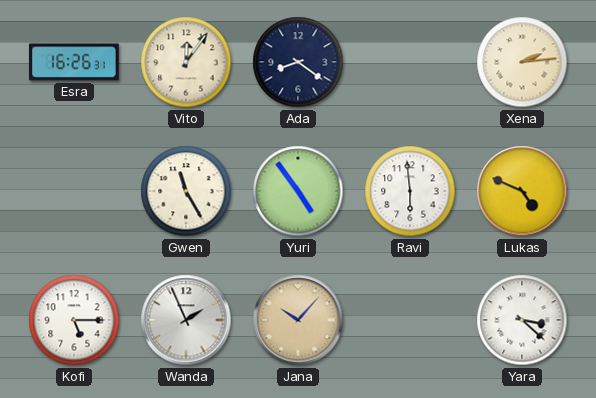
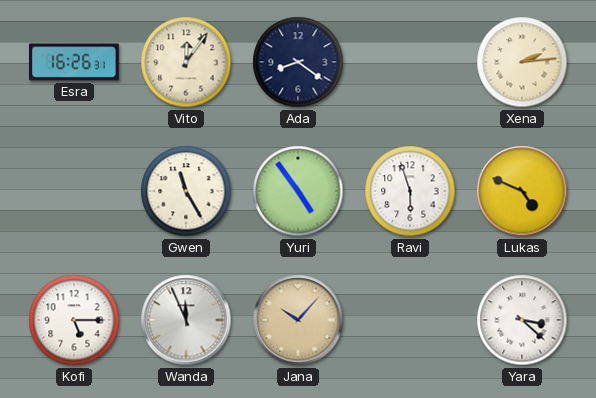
Ravi: 5:59 -> 5:57
Wanda: 1:56 -> 11:56
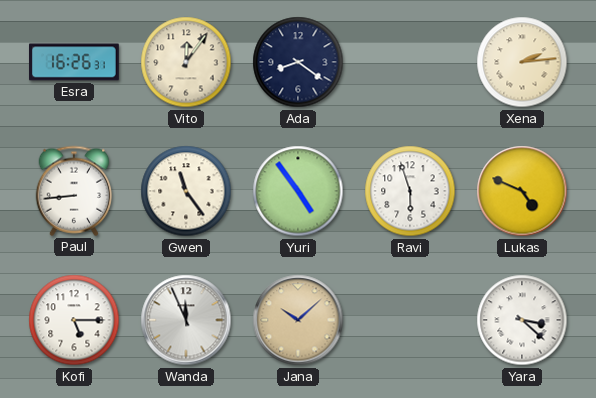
Paul: none -> 8:44
Gwen: 11:25 -> 11:24
Jana: 10:07 -> 10:08
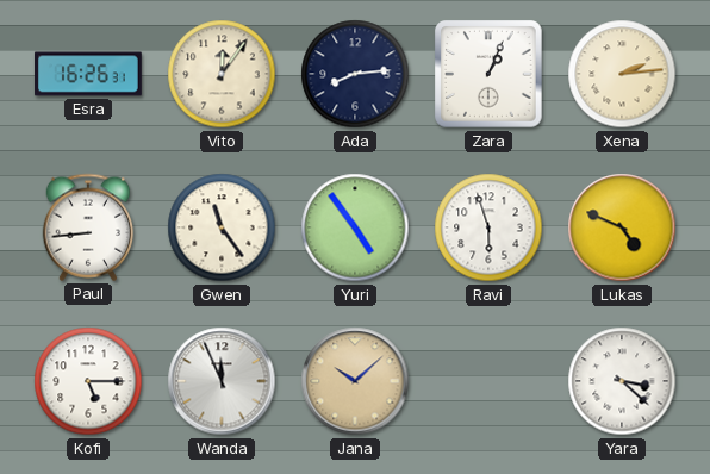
Ada: 8:21 -> 8:14
Zara: none -> 1:04
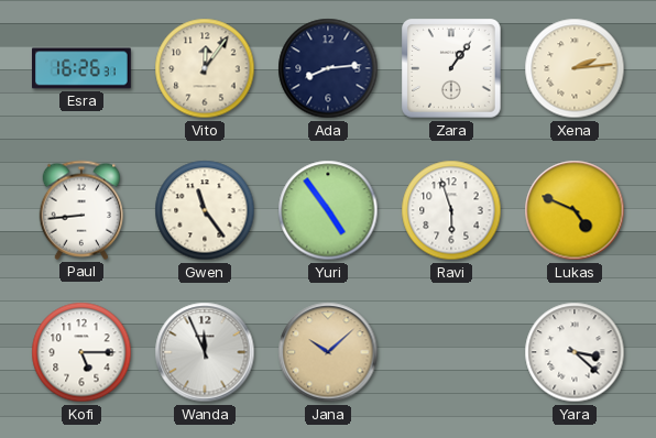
Zara: 1:04 -> 1:06
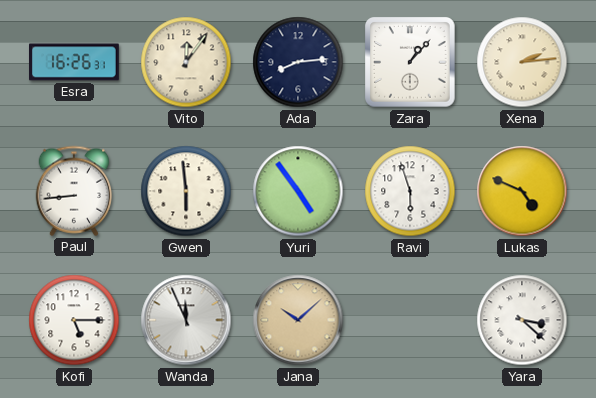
Zara: 1:06 -> 1:07
Gwen: 11:24 -> 5:59
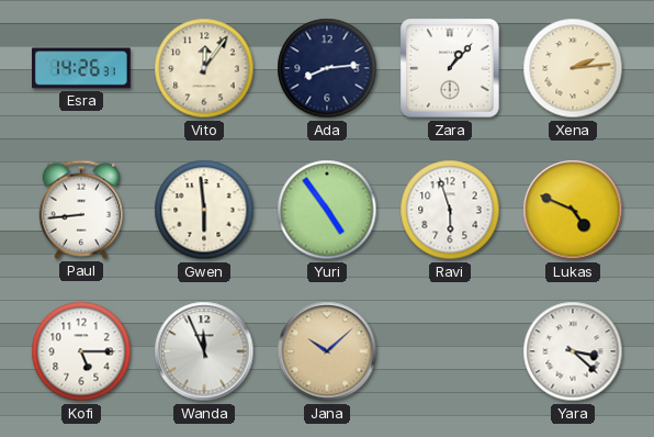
Esra: 16:26 -> 14:26
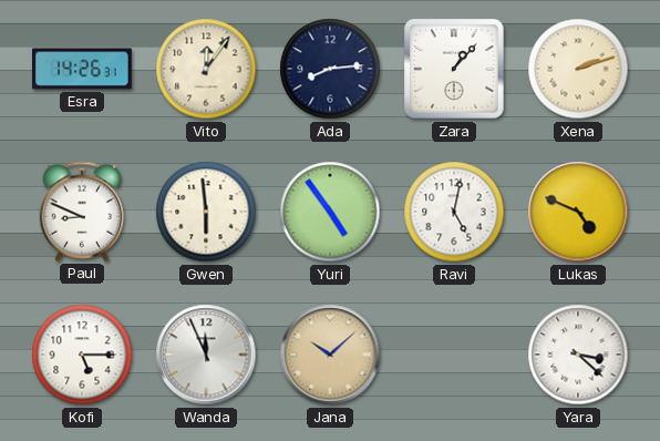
Xena: 2:14 -> 2:12
Paul: 8:44 -> 8:49
Ravi: 5:57 -> 5:02
